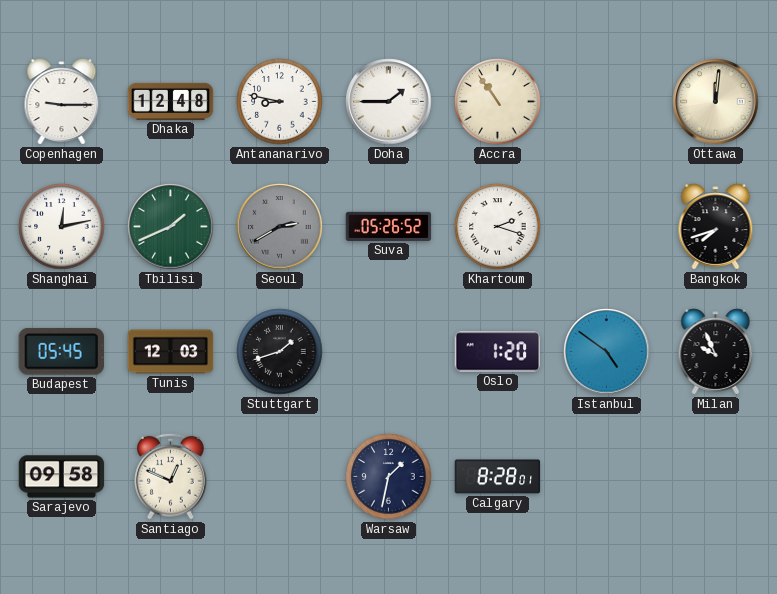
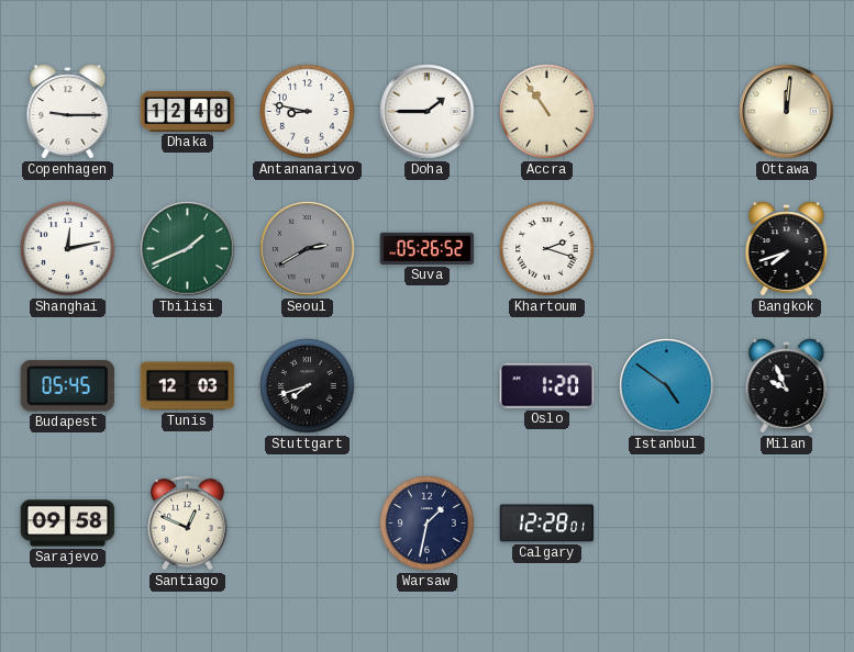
Stuttgart: 1:42 -> 7:42
Calgary: 8:28 -> 12:28
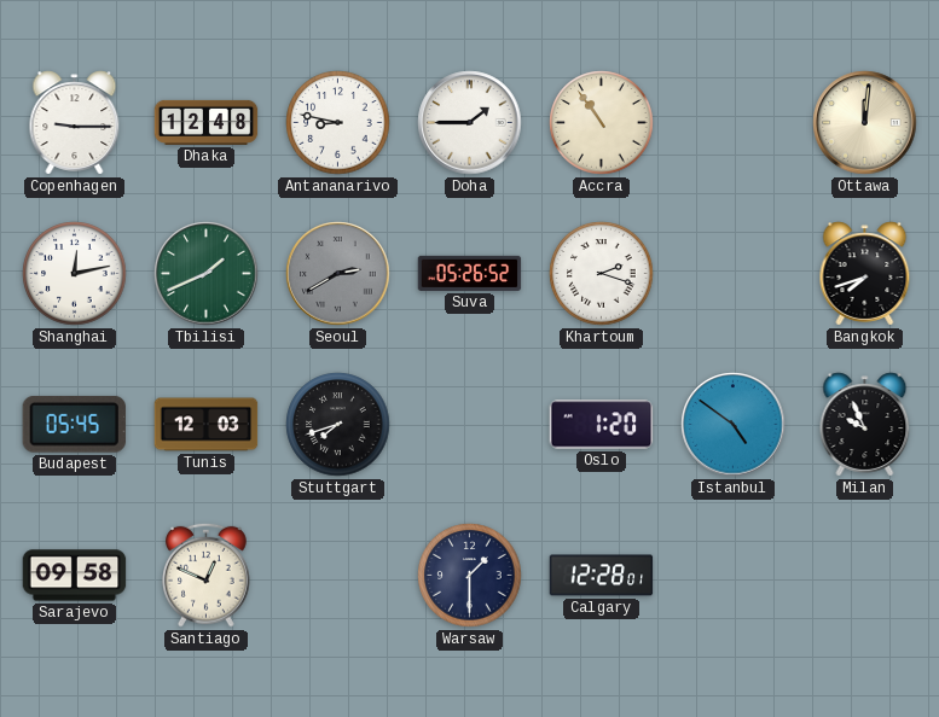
Warsaw: 1:32 -> 1:30
